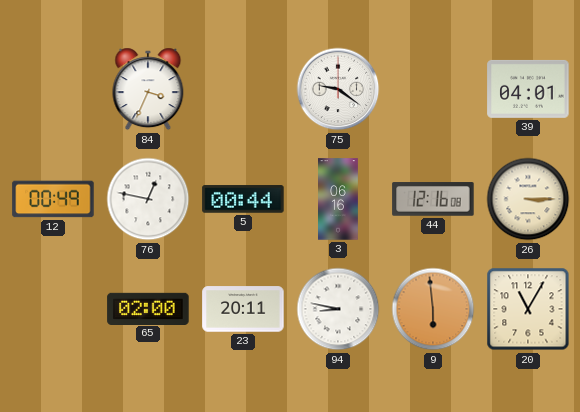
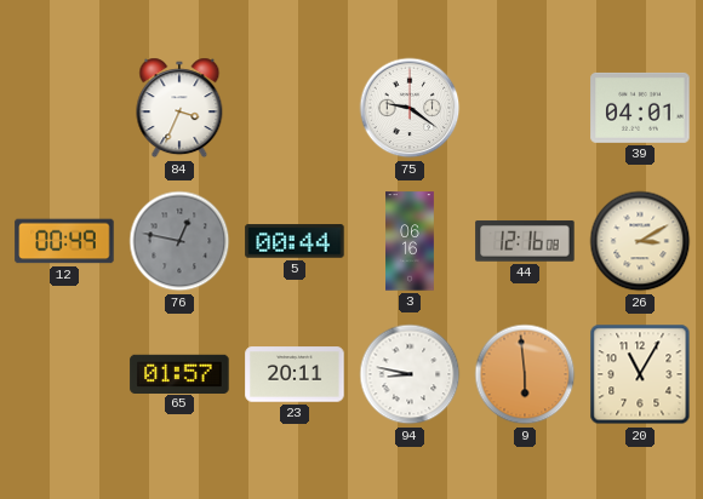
76 dial: white -> grey
26: 3:15 -> 3:10
65: 02:00 -> 01:57
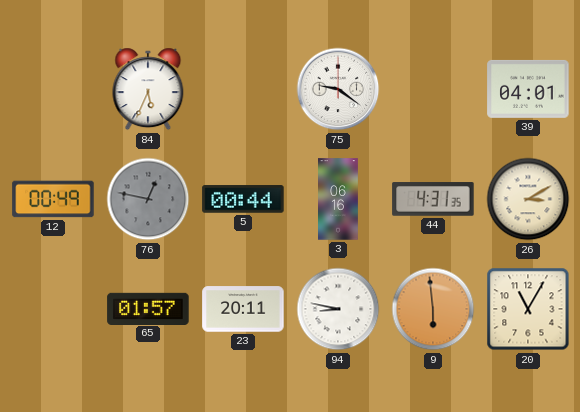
84: 3:34 -> 5:34
44: 12:16 -> 4:31
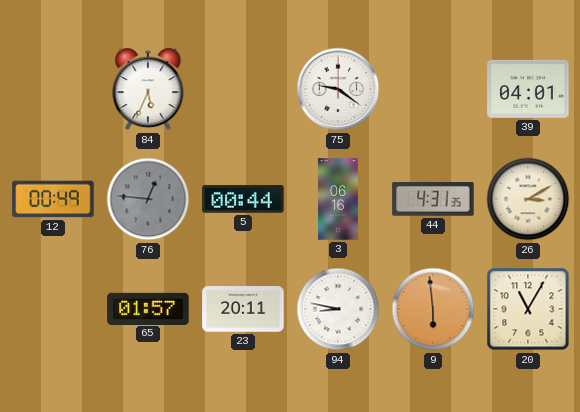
76: 12:47 -> 12:46
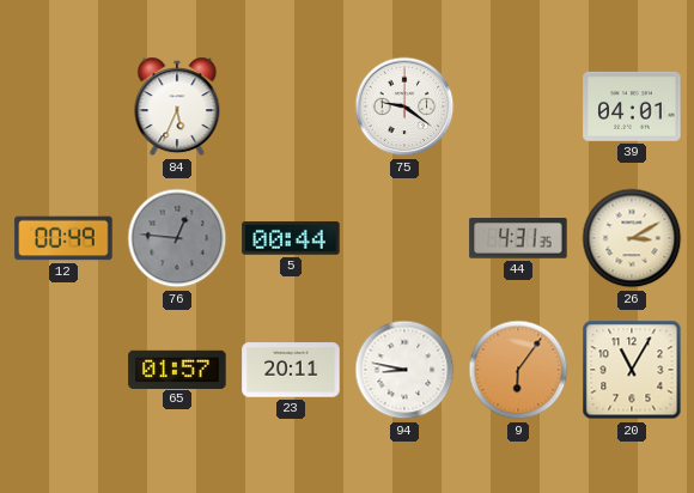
3: 06:16 -> none
9: 5:59 -> 6:06
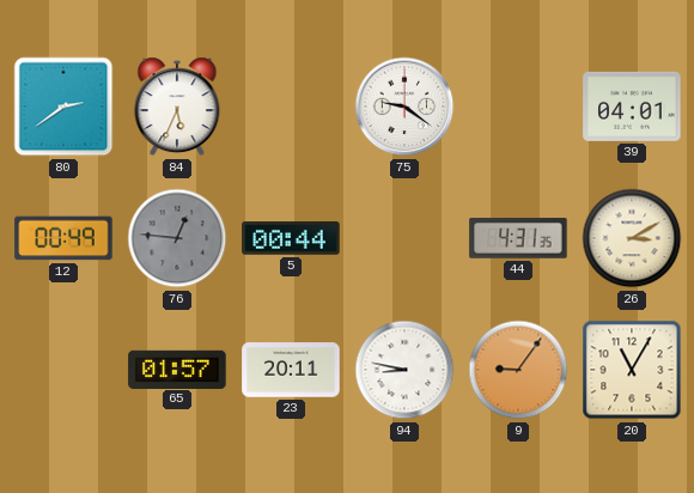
80: none -> 2:39
9: 6:06 -> 9:06
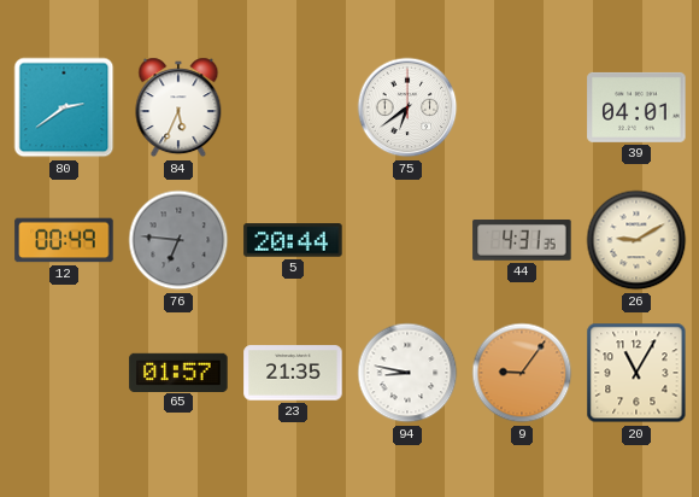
75: 9:21 -> 6:39
76: 12:46 -> 6:46
5: 00:44 -> 20:44
26: 3:10 -> 9:10
23: 20:11 -> 21:35
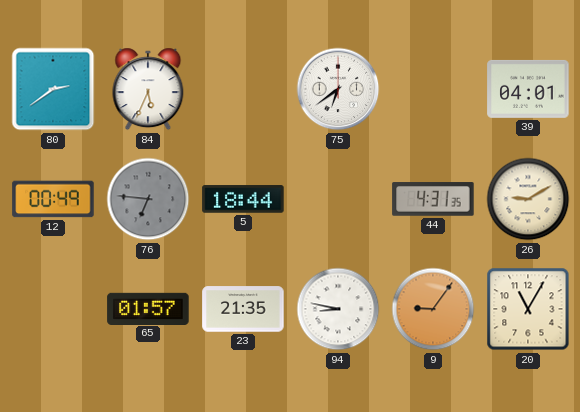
5: 20:44 -> 18:44
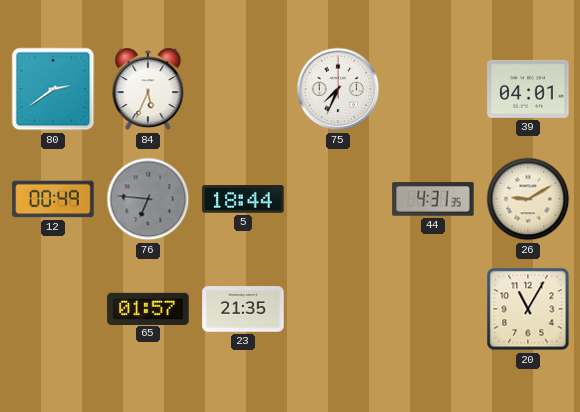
75: 6:39 -> 7:34
94: 8:47 -> none
9: 9:06 -> none
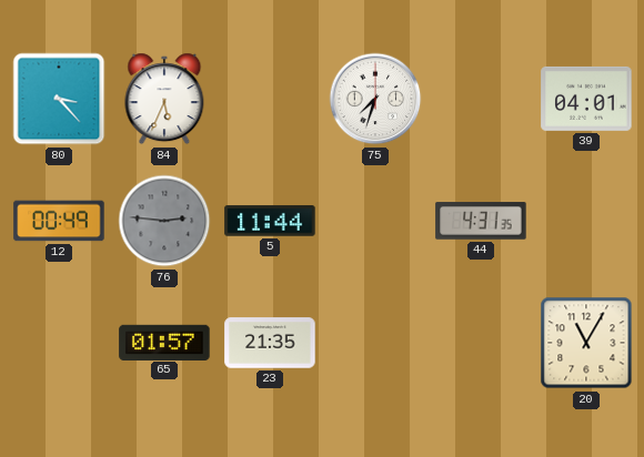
80: 2:39 -> 3:23
75: 7:34 -> 7:33
76: 6:46 -> 2:46
5: 18:44 -> 11:44
26: 9:10 -> none
